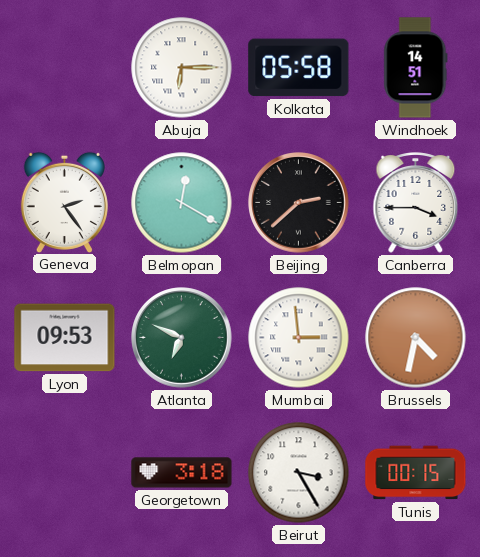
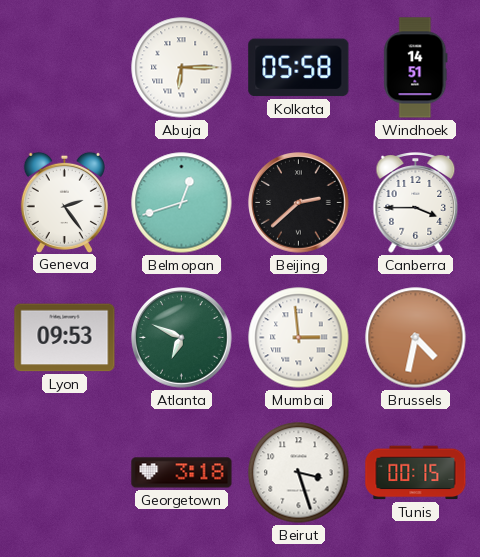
Belmopan: 12:20 -> 12:42
Beirut: 3:25 -> 3:27
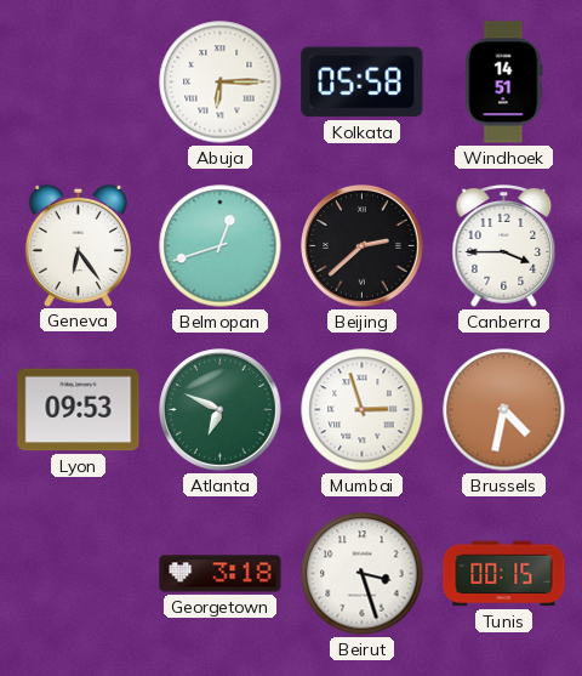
Geneva: 2:24 -> 6:24
Mumbai: 2:59 -> 2:57
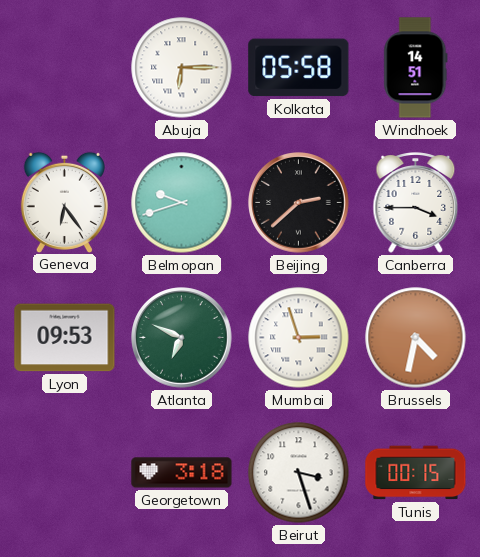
Belmopan: 12:42 -> 9:42
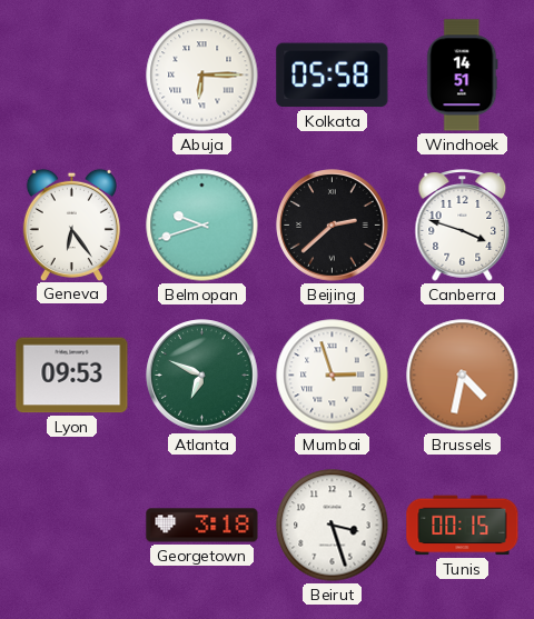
Canberra: 3:45 -> 3:48
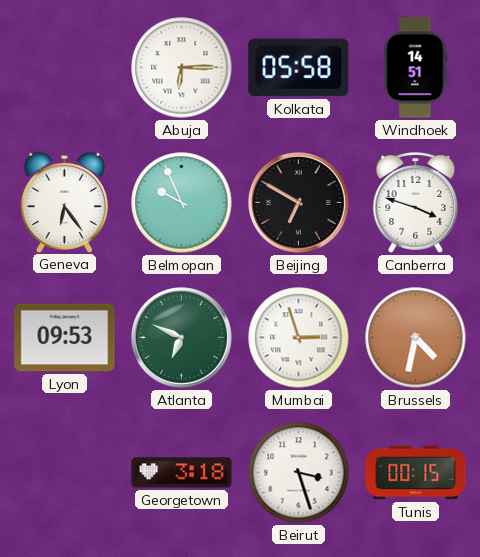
Belmopan: 9:42 -> 9:56
Beijing: 2:38 -> 6:50
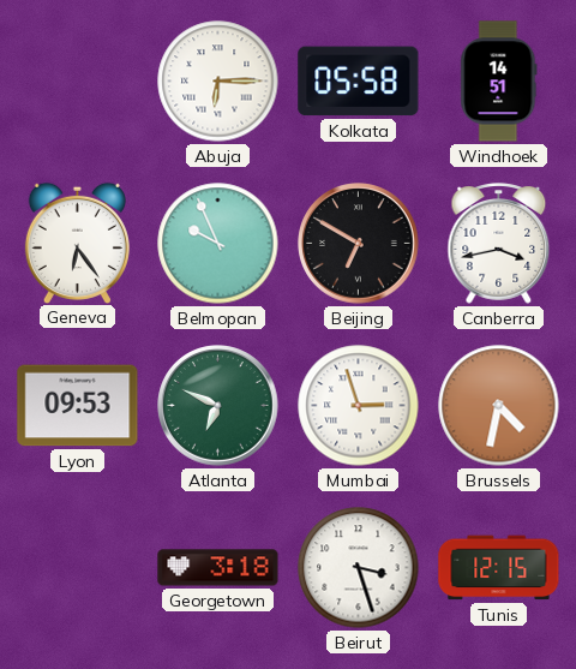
Canberra: 3:48 -> 3:43
Tunis: 00:15 -> 12:15
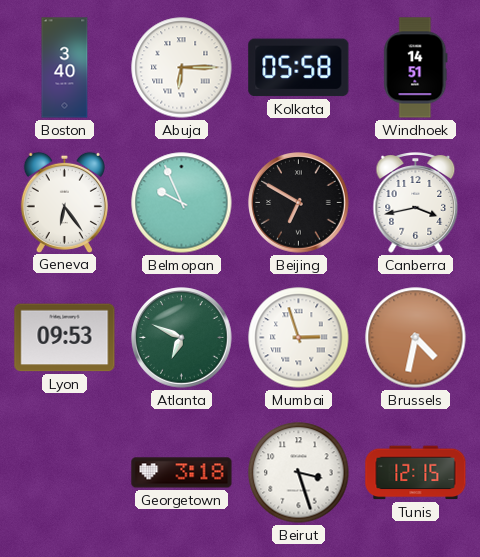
Boston: none -> 3:40
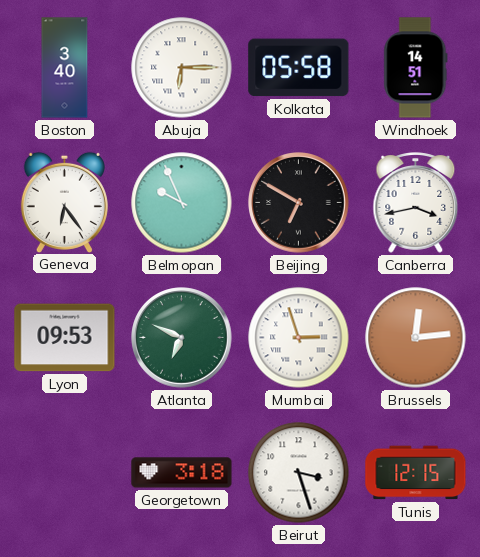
Brussels: 4:32 -> 12:14
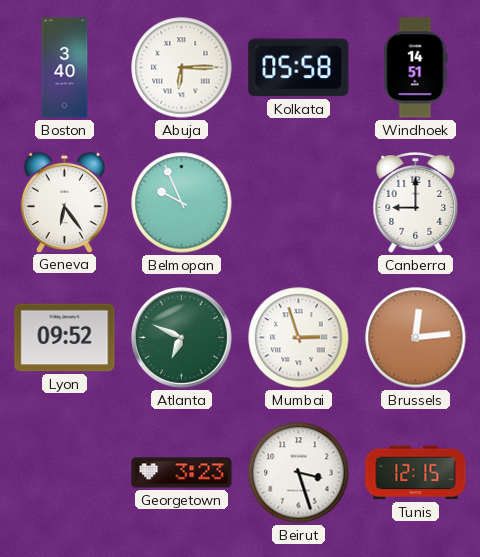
Beijing: 6:50 -> none
Canberra: 3:43 -> 9:00
Lyon: 09:53 -> 09:52
Georgetown: 3:18 -> 3:23
